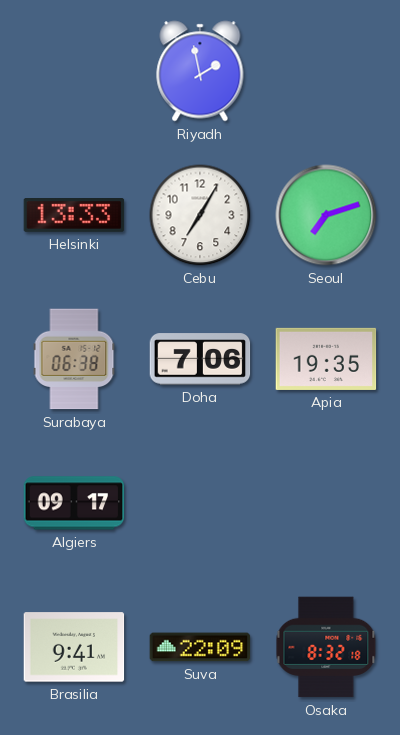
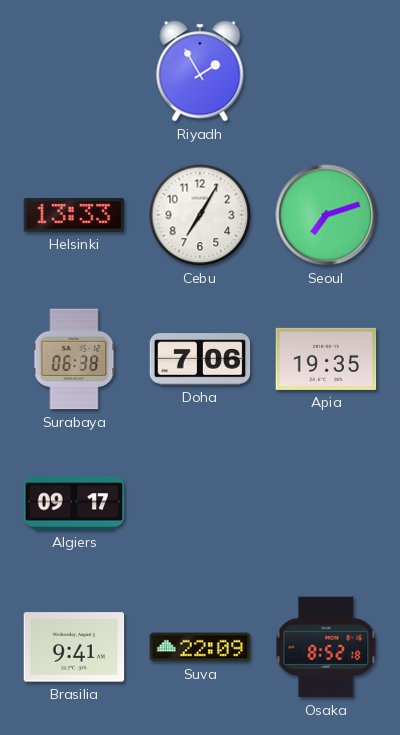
Riyadh: 1:58 -> 1:55
Osaka: 8:32 -> 8:52
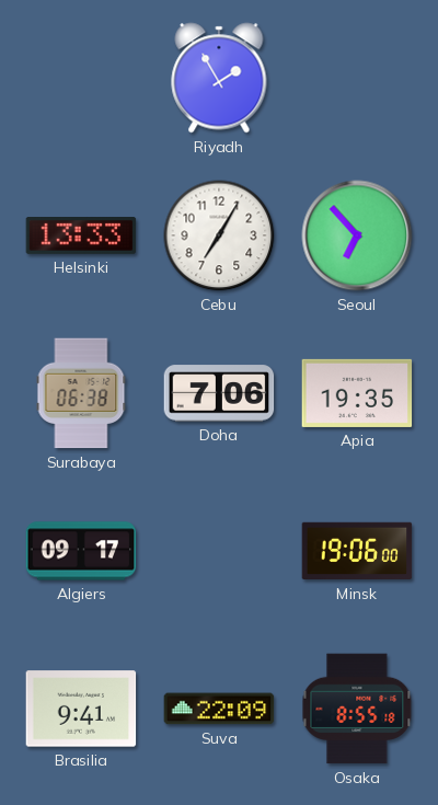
Seoul: 7:12 -> 6:53
Minsk: none -> 19:06
Osaka: 8:52 -> 8:55
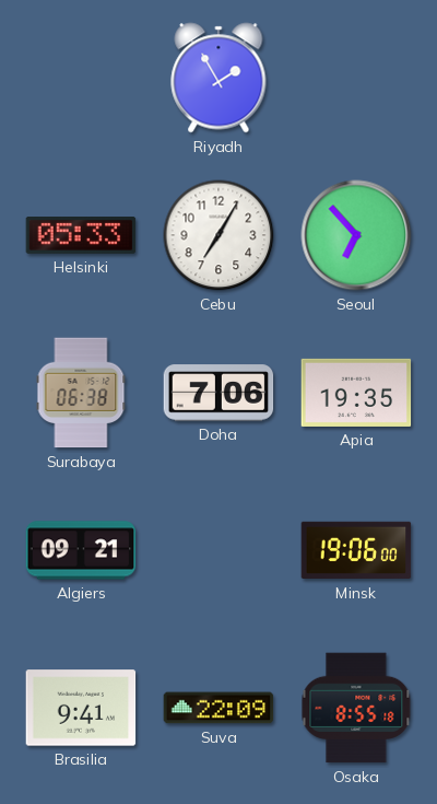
Helsinki: 13:33 -> 05:33
Algiers: 09:17 -> 09:21
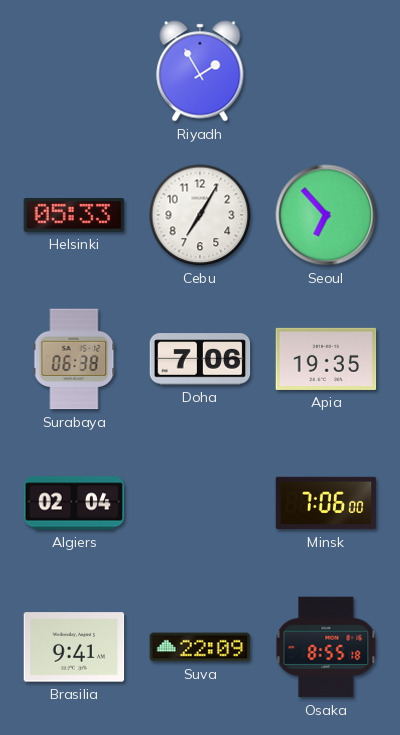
Algiers: 09:21 -> 02:04
Minsk: 19:06 -> 7:06
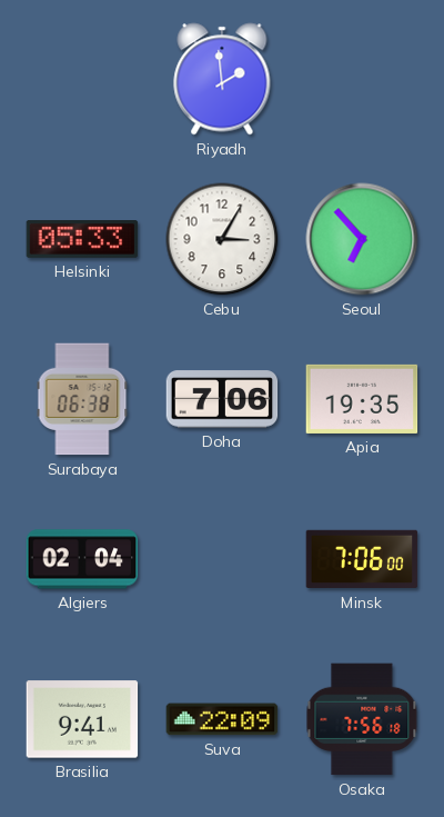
Riyadh: 1:55 -> 1:59
Cebu: 7:05 -> 3:05
Osaka: 8:55 -> 7:56
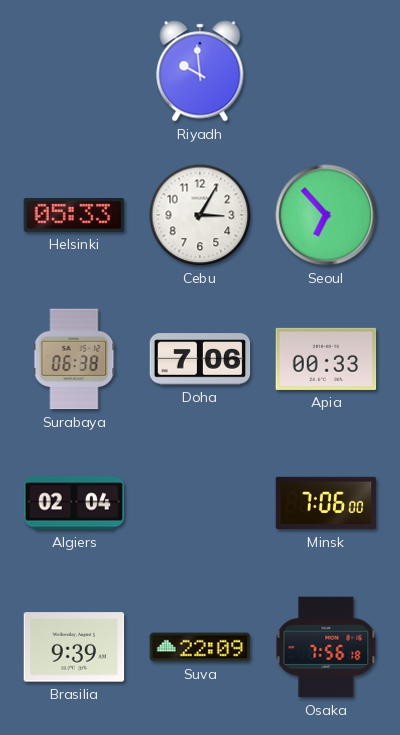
Riyadh: 1:59 -> 9:59
Apia: 19:35 -> 00:33
Brasilia: 9:41 -> 9:39
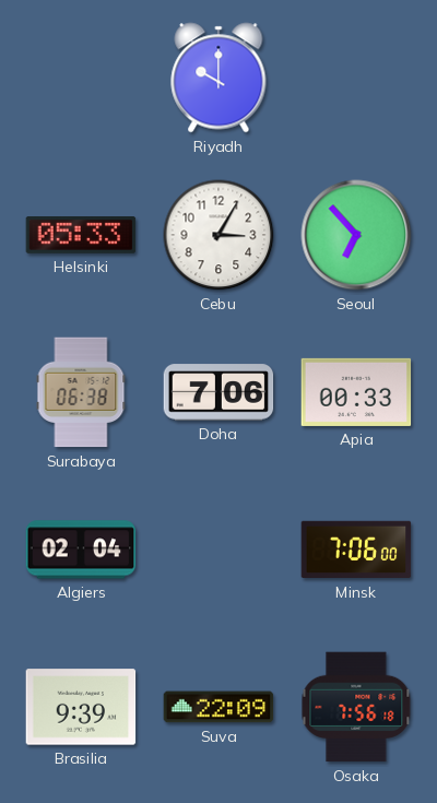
Riyadh: 9:59 -> 10:00
